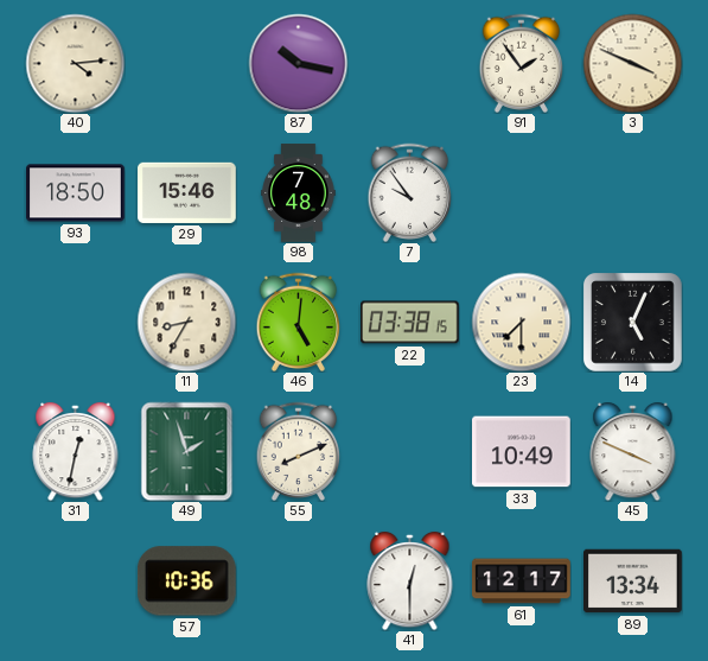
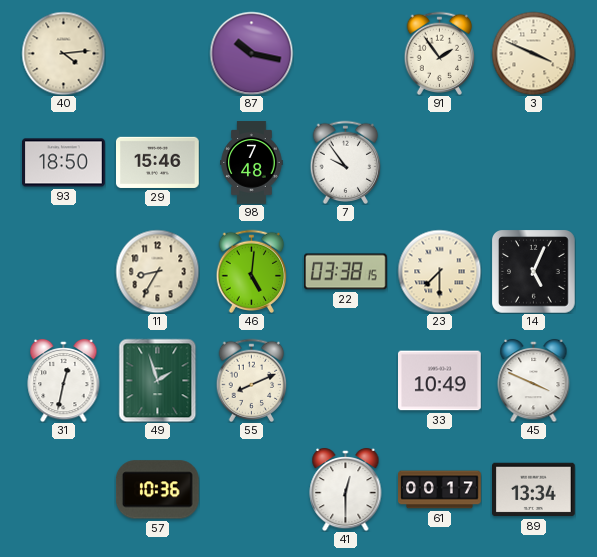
61: 12:17 -> 00:17
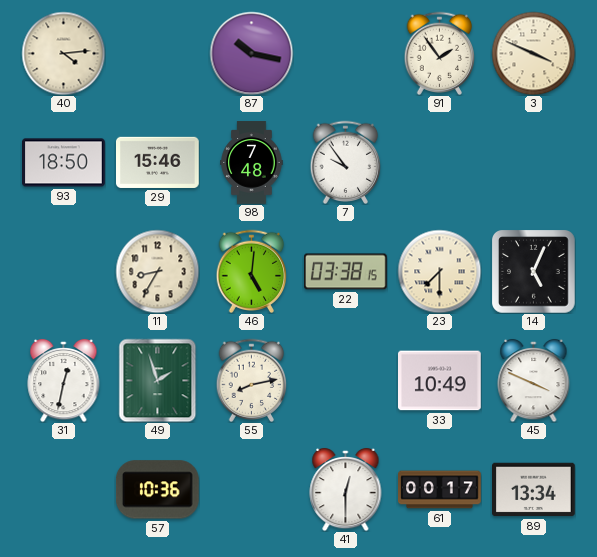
55: 8:11 -> 8:13
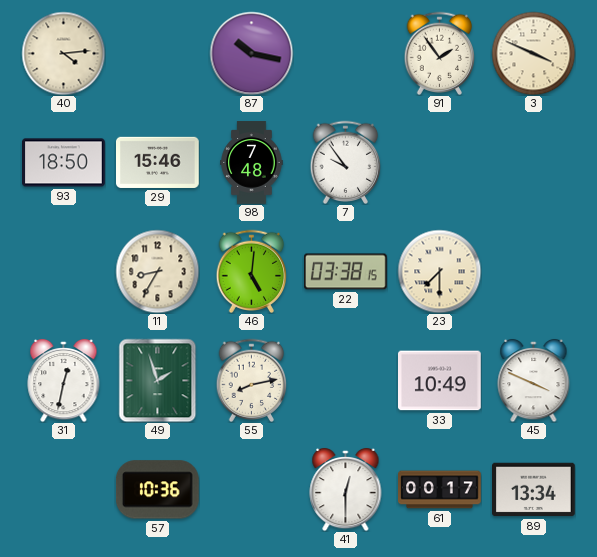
14: 5:04 -> none
